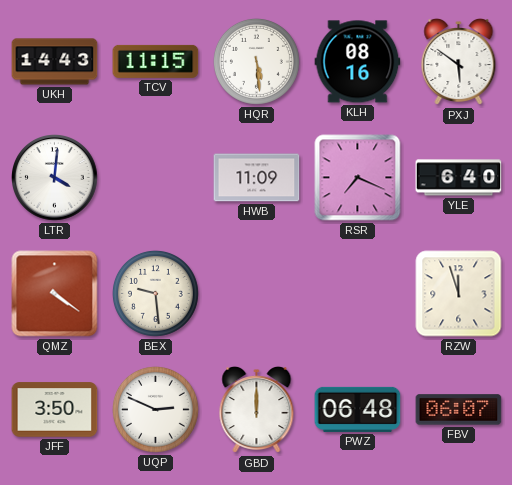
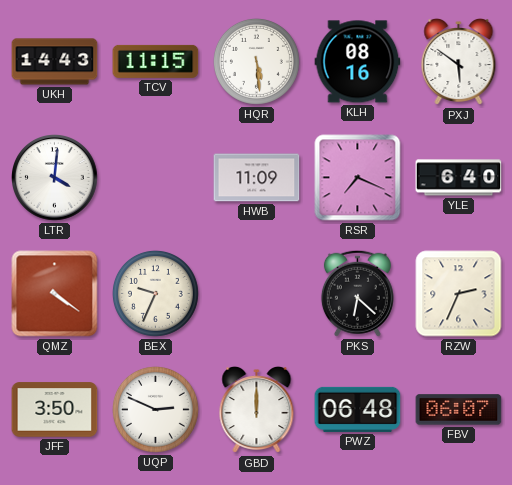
BEX: 9:29 -> 9:34
PKS: none -> 6:22
RZW: 11:57 -> 2:34
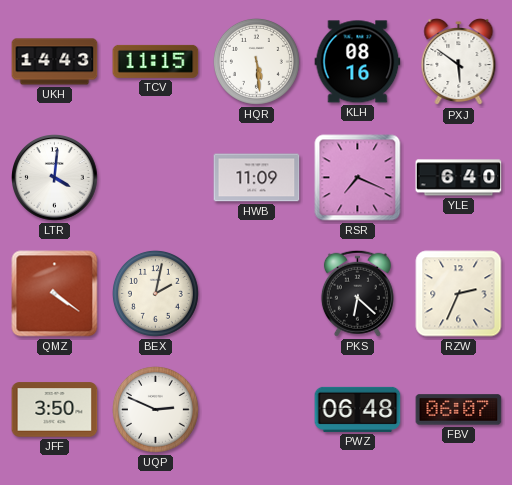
BEX: 9:34 -> 2:02
GBD: 12:00 -> none
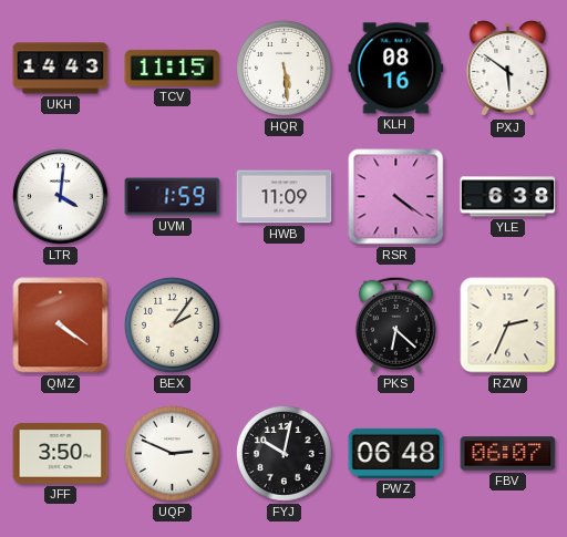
UVM: none -> 1:59
RSR: 7:19 -> 4:21
YLE: 6:40 -> 6:38
BEX: 2:02 -> 2:06
FYJ: none -> 10:02
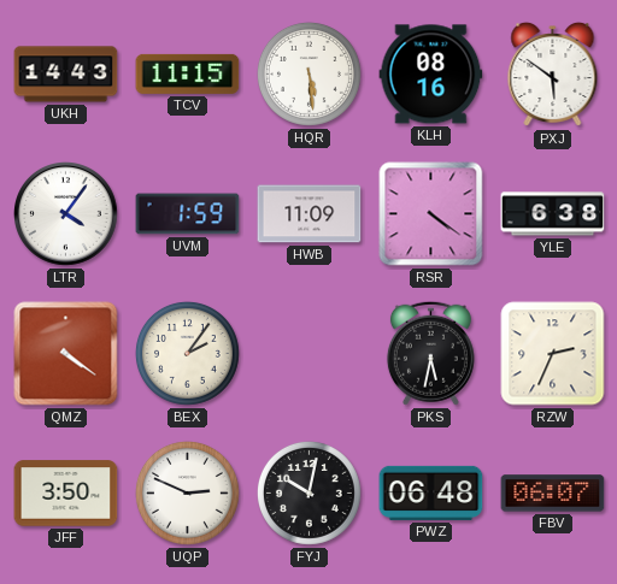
LTR: 4:01 -> 4:06
PKS: 6:22 -> 5:32
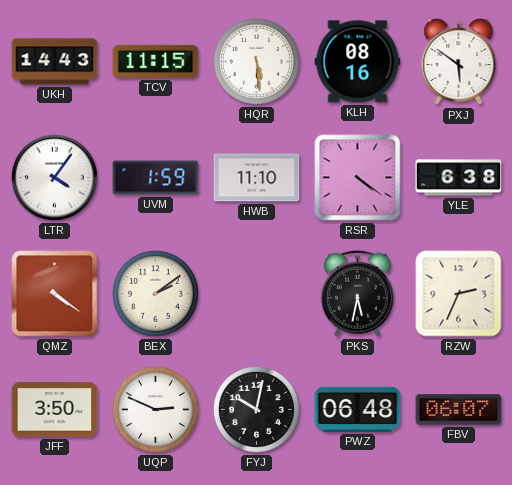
HWB: 11:09 -> 11:10
BEX: 2:06 -> 2:09
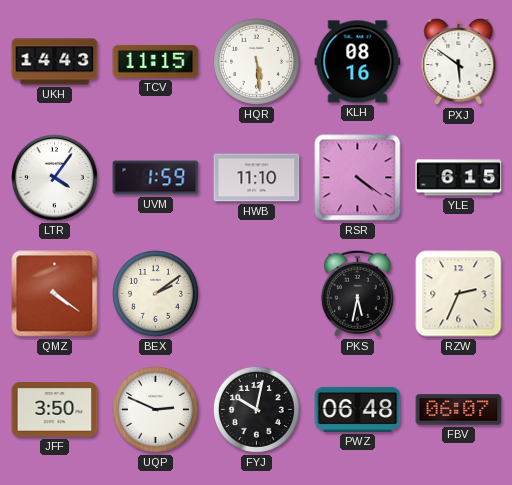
YLE: 6:38 -> 6:15
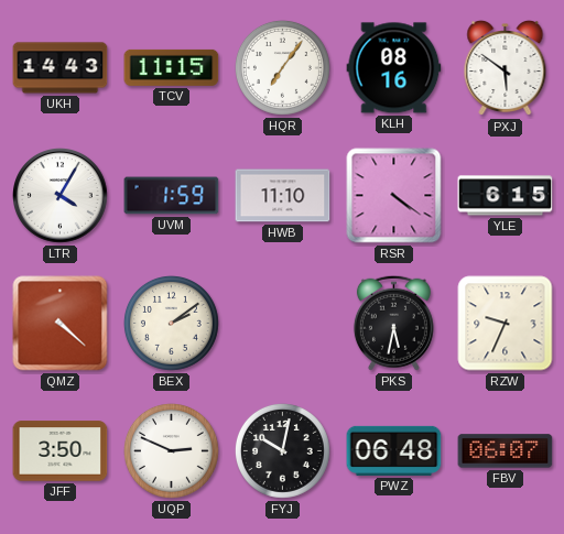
HQR: 5:29 -> 7:06
LTR: 4:06 -> 4:05
QMZ: 4:21 -> 4:22
RZW: 2:34 -> 9:34
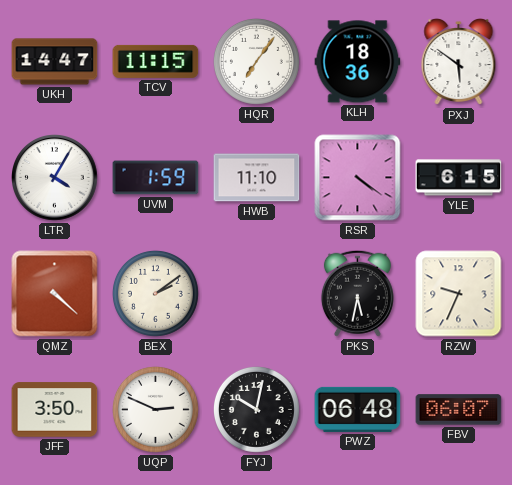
UKH: 14:43 -> 14:47
KLH: 08:16 -> 18:36
